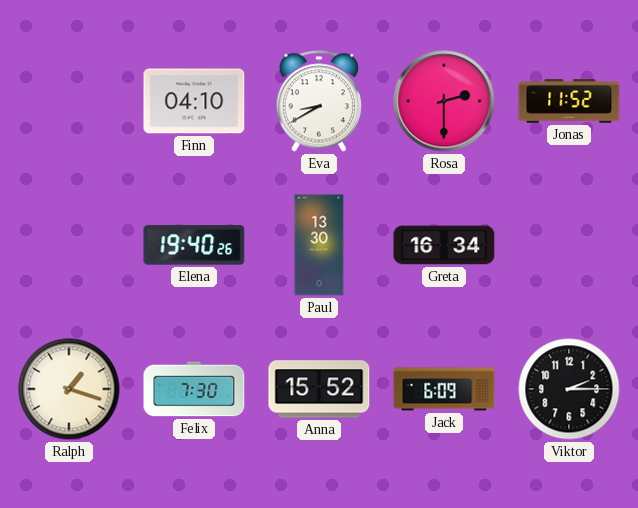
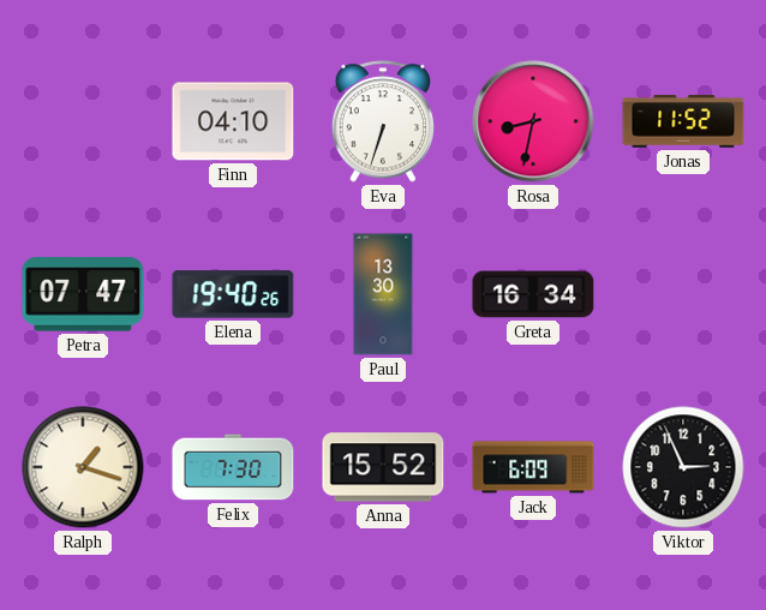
Eva: 8:40 -> 6:33
Rosa: 2:30 -> 8:32
Petra: none -> 07:47
Viktor: 2:15 -> 2:56
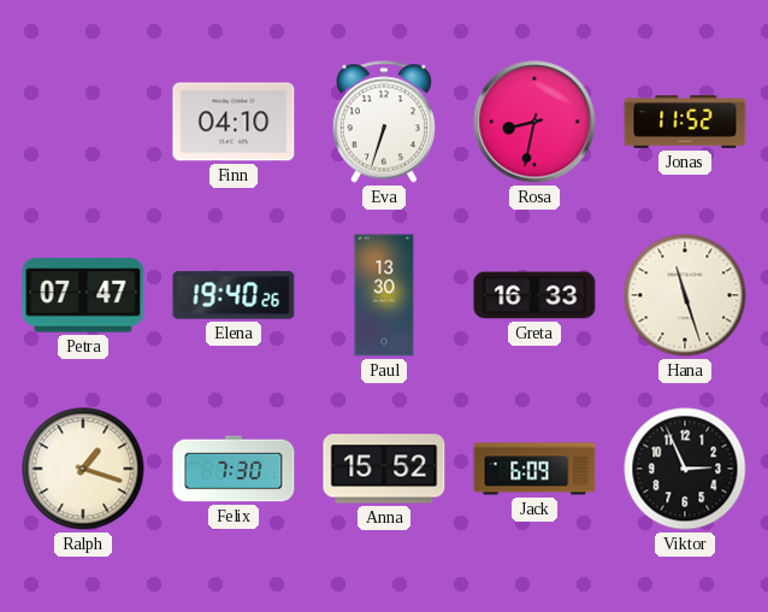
Greta: 16:34 -> 16:33
Hana: none -> 11:27
